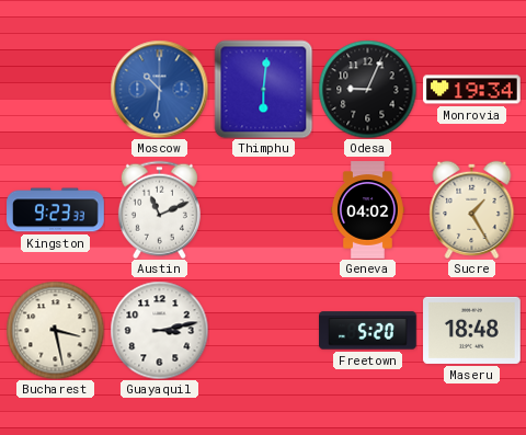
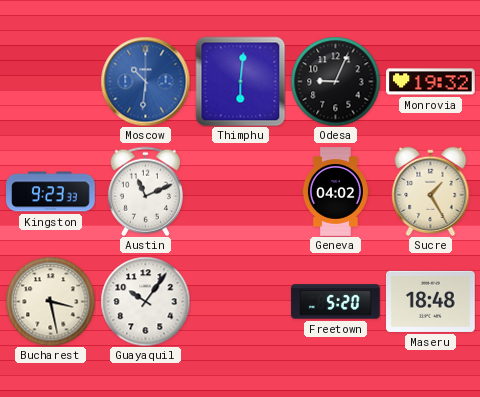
Monrovia: 19:34 -> 19:32
Guayaquil: 3:13 -> 10:06
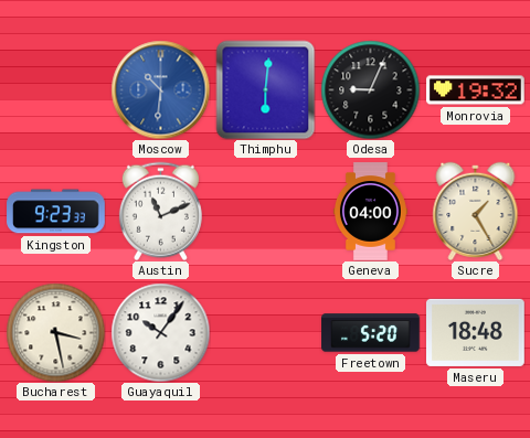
Geneva: 04:02 -> 04:00
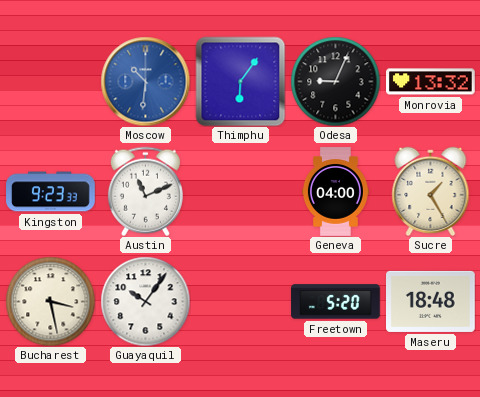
Thimphu: 6:01 -> 6:06
Monrovia: 19:32 -> 13:32
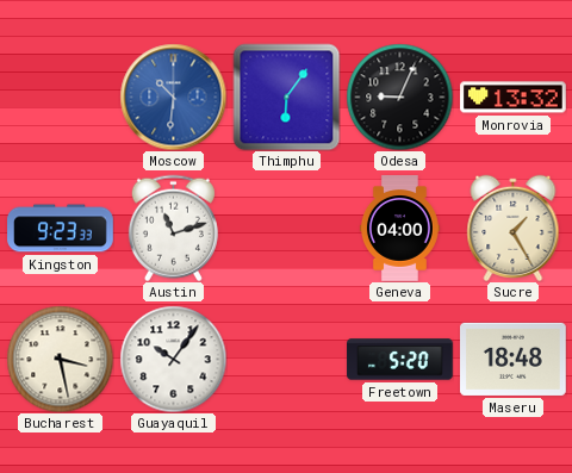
Austin: 11:11 -> 11:12
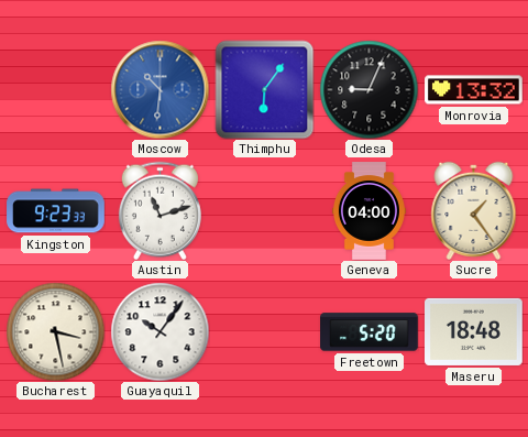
Sucre: 1:25 -> 1:24
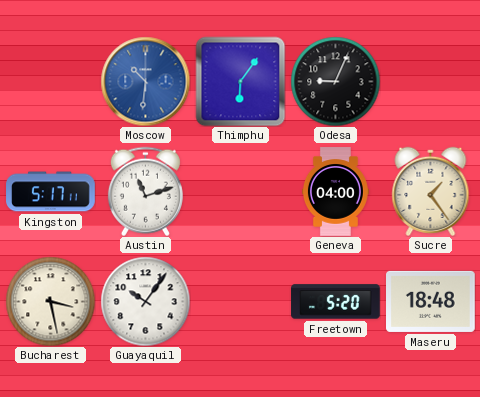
Monrovia: 13:32 -> none
Kingston: 9:23 -> 5:17
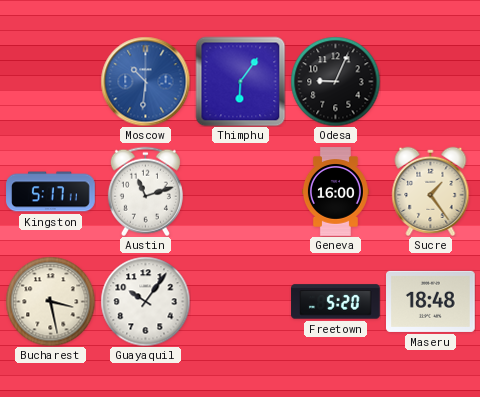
Geneva: 04:00 -> 16:00
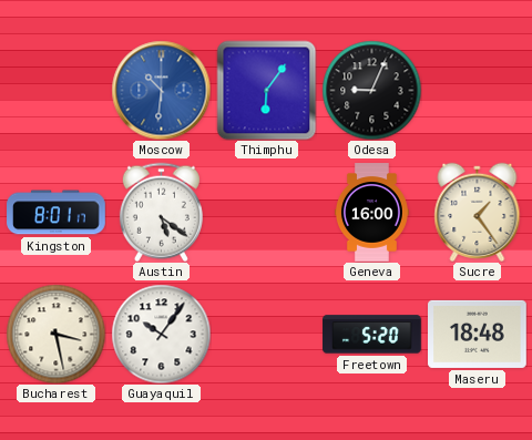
Kingston: 5:17 -> 8:01
Austin: 11:12 -> 5:21
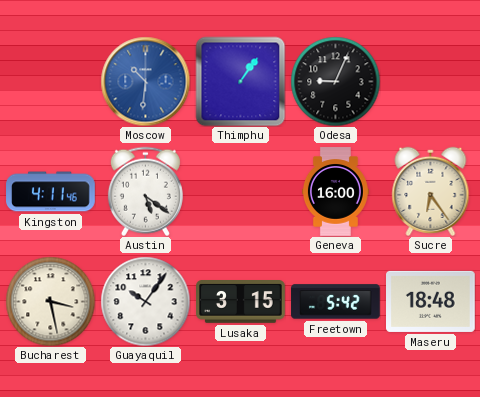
Thimphu: 6:06 -> 1:06
Kingston: 8:01 -> 4:11
Sucre: 1:24 -> 6:24
Lusaka: none -> 3:15
Freetown: 5:20 -> 5:42
